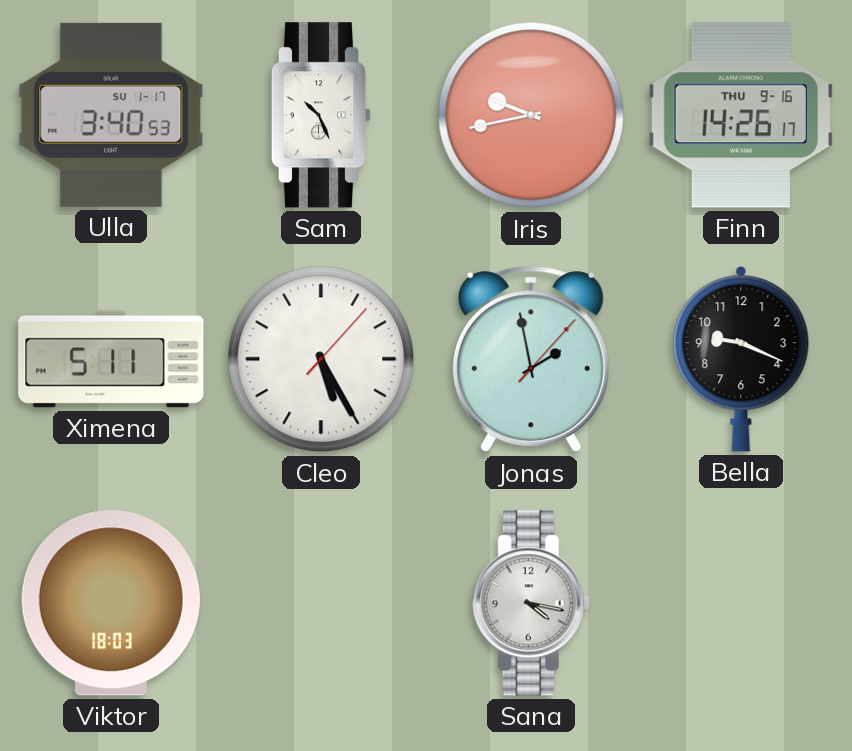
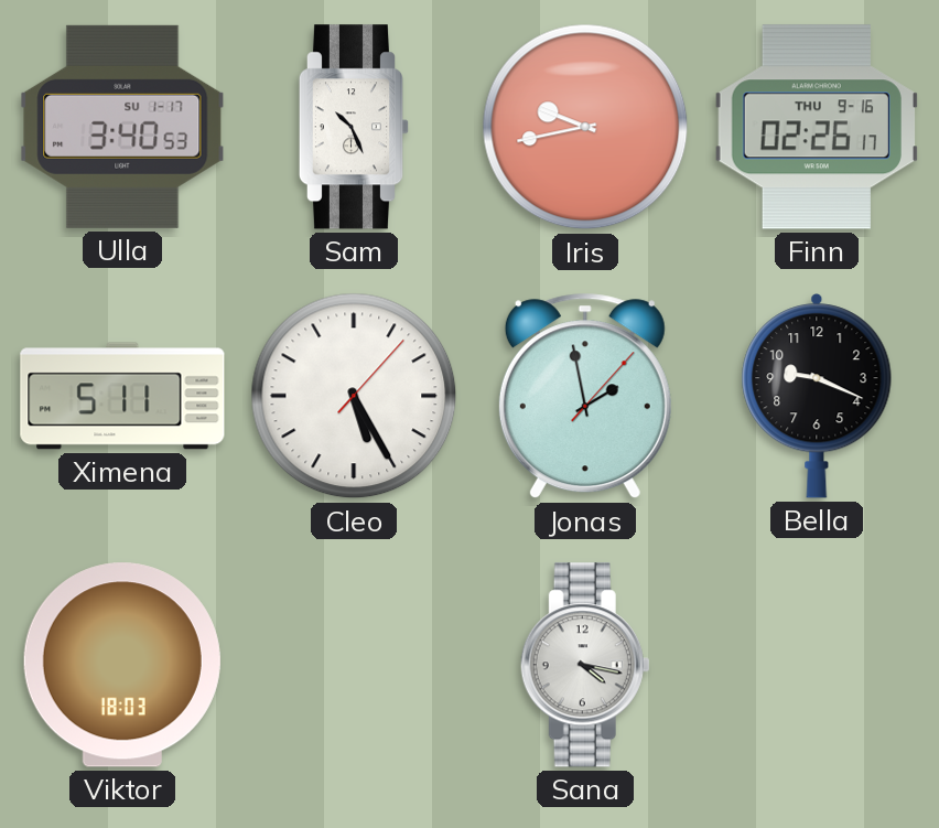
Finn: 14:26 -> 02:26
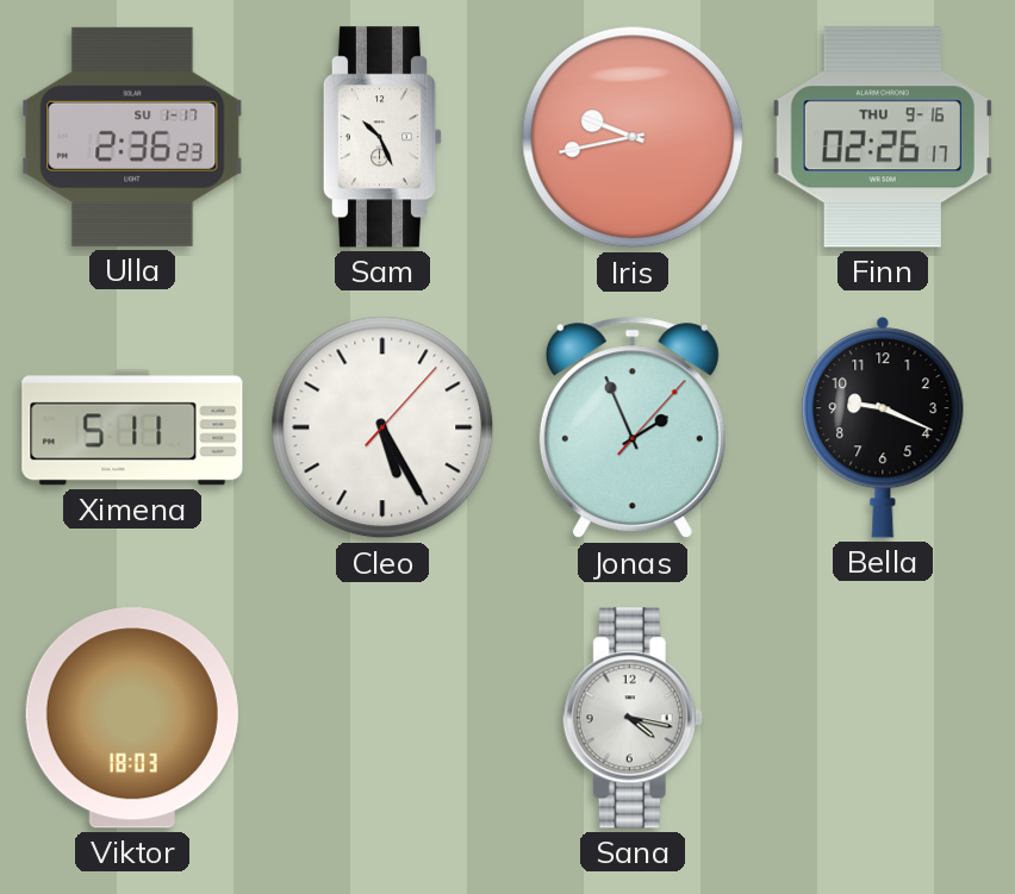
Ulla: 3:40 -> 2:36
Jonas: 1:58 -> 1:56
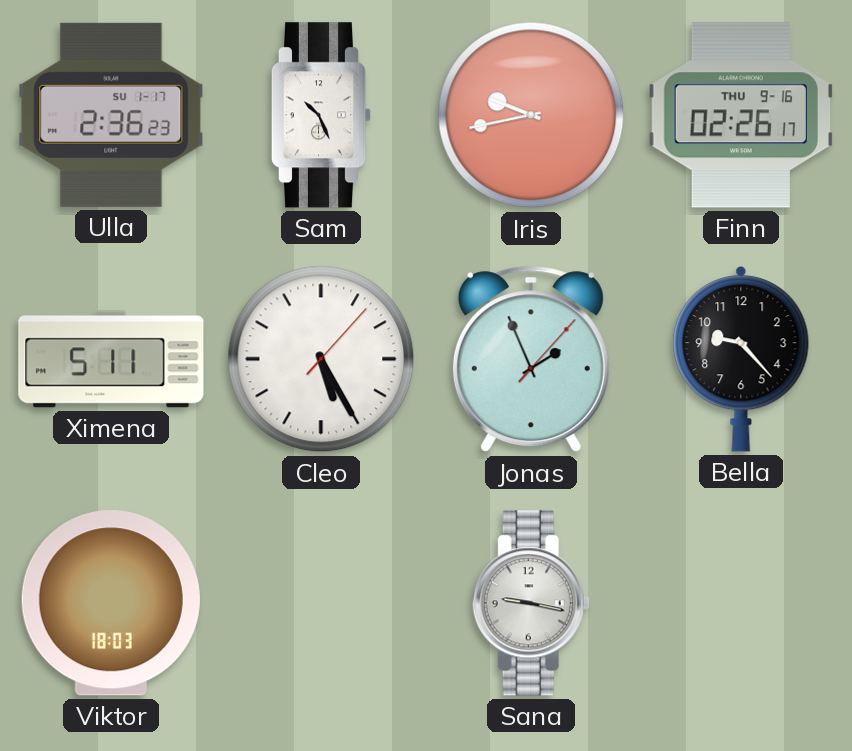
Bella: 9:19 -> 9:23
Sana: 4:17 -> 9:17
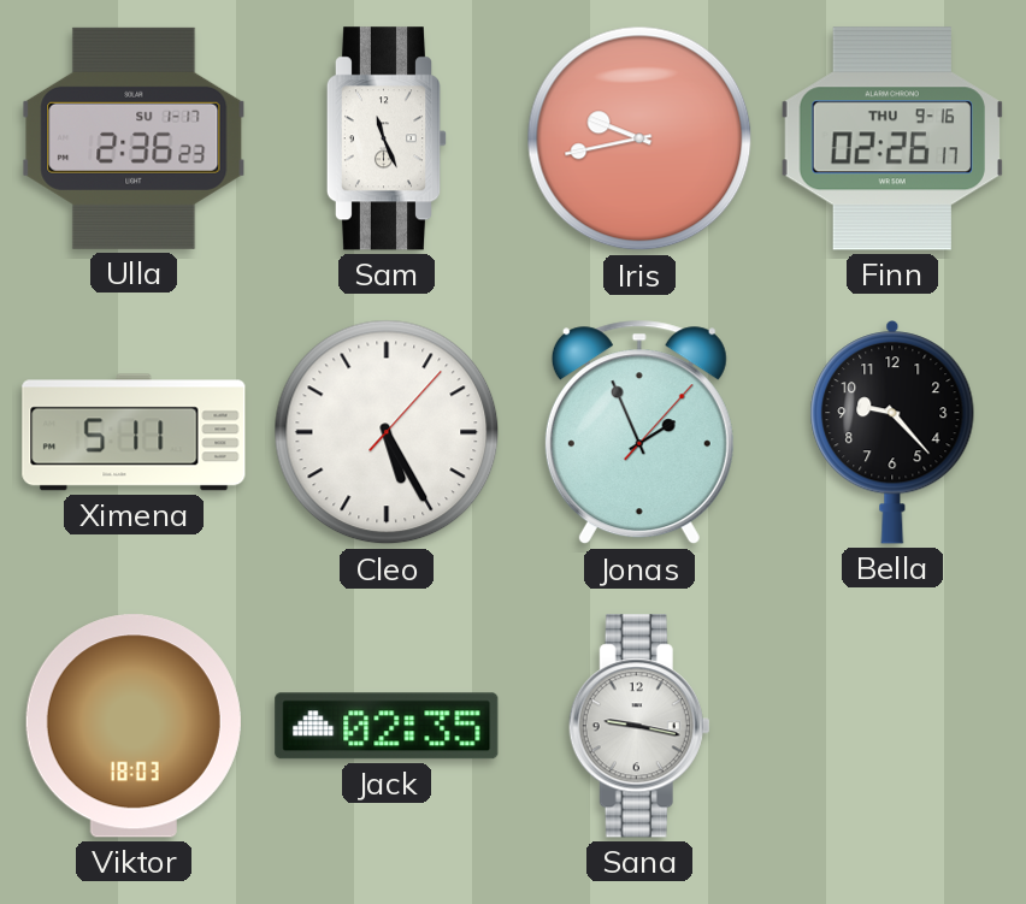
Sam: 10:26 -> 11:26
Jack: none -> 02:35
